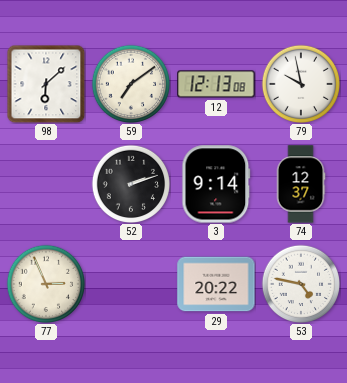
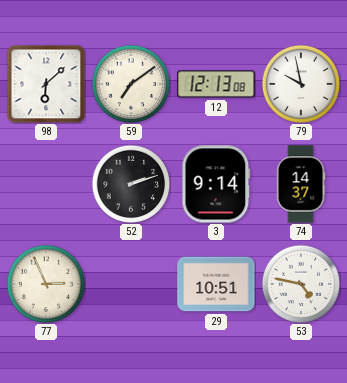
74: 12:37 -> 14:37
29: 20:22 -> 10:51
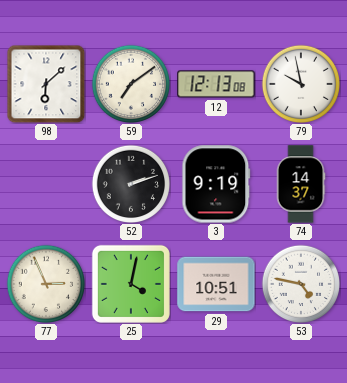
3: 9:14 -> 9:19
25: none -> 4:02
